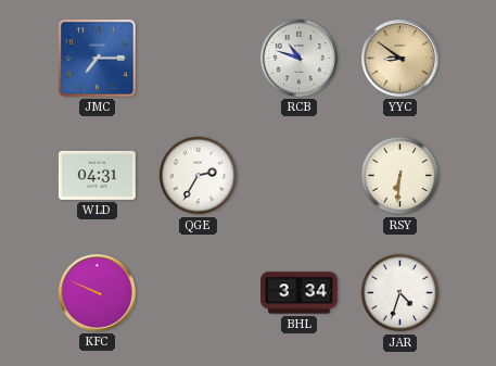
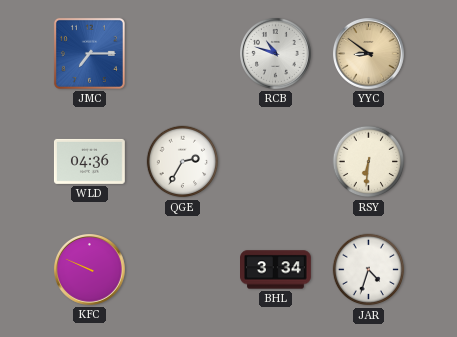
WLD: 04:31 -> 04:36
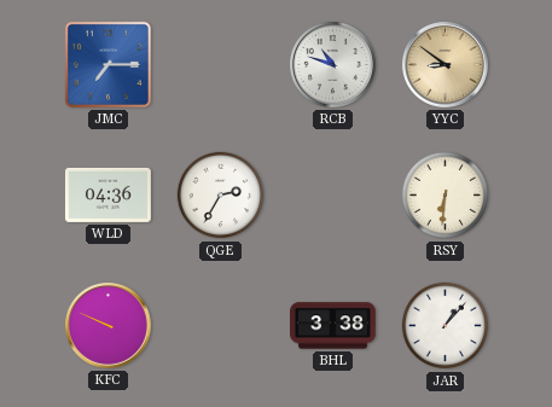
BHL: 3:34 -> 3:38
JAR: 4:33 -> 1:07
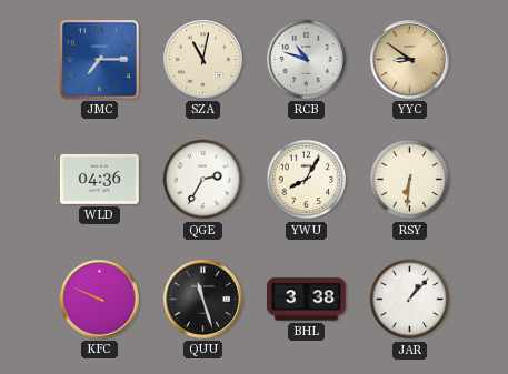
SZA: none -> 11:02
YWU: none -> 8:05
QUU: none -> 11:27
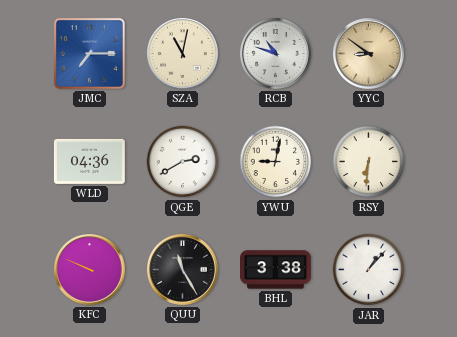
QGE: 2:35 -> 2:40
YWU: 8:05 -> 9:02
QUU: 11:27 -> 11:25
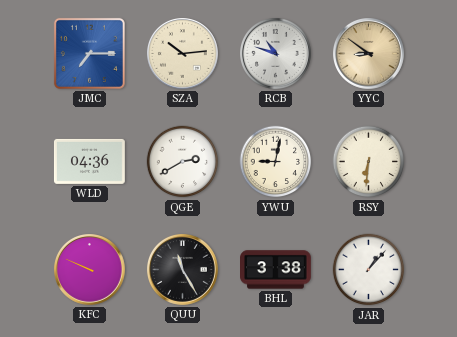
SZA: 11:02 -> 10:14
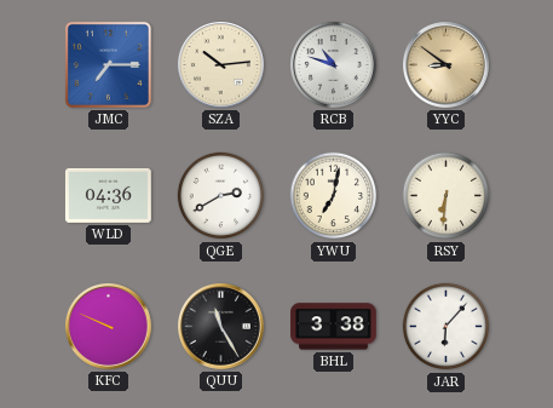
YWU: 9:02 -> 7:02
JAR: 1:07 -> 6:07
